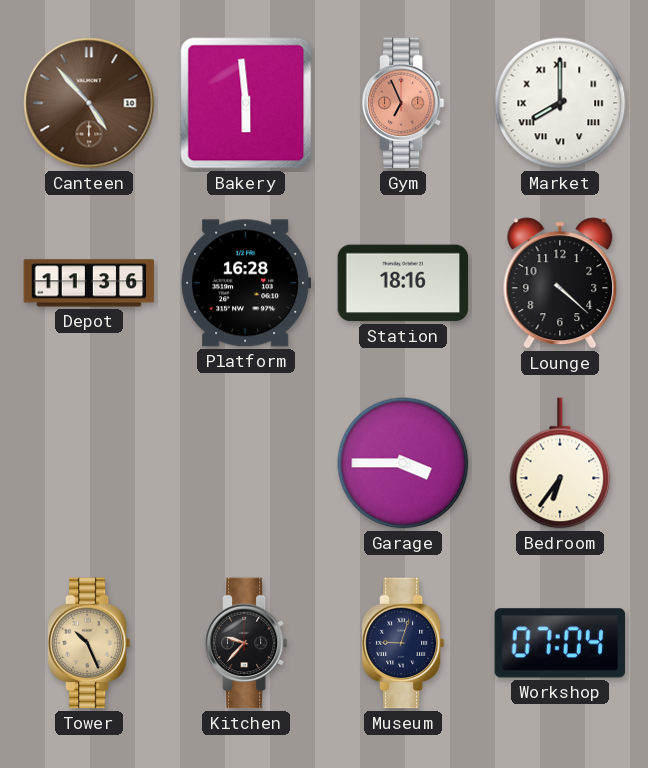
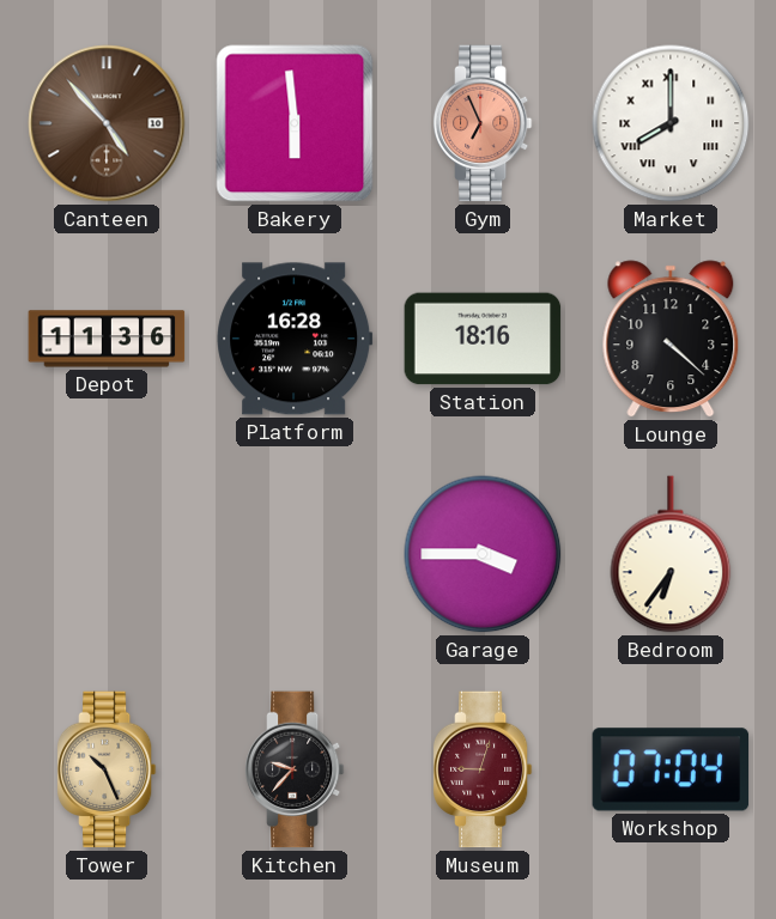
Museum dial: navy -> burgundy
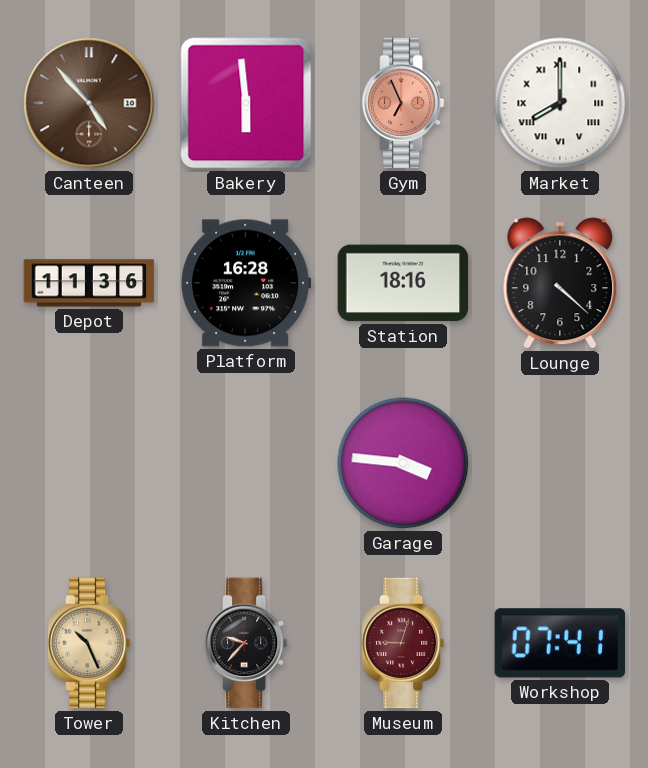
Garage: 3:45 -> 3:46
Bedroom: 6:36 -> none
Workshop: 07:04 -> 07:41
